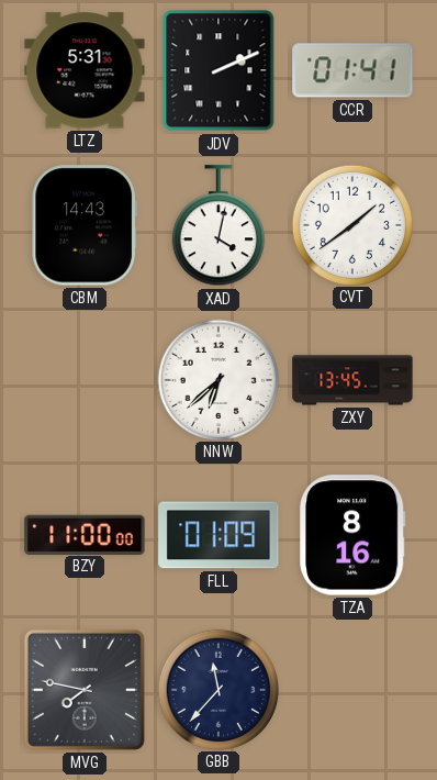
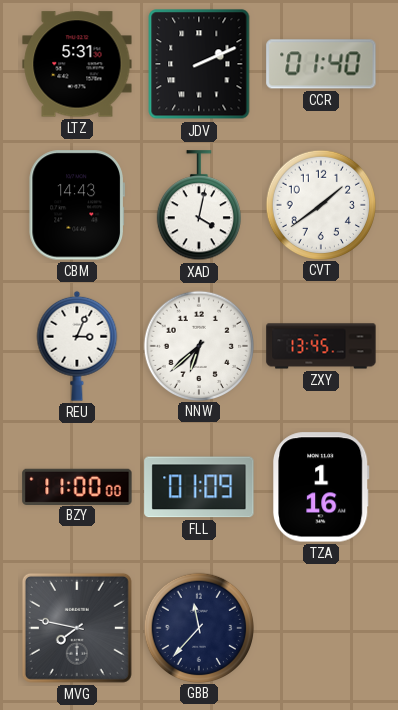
CCR: 01:41 -> 01:40
REU: none -> 3:04
TZA: 8:16 -> 1:16
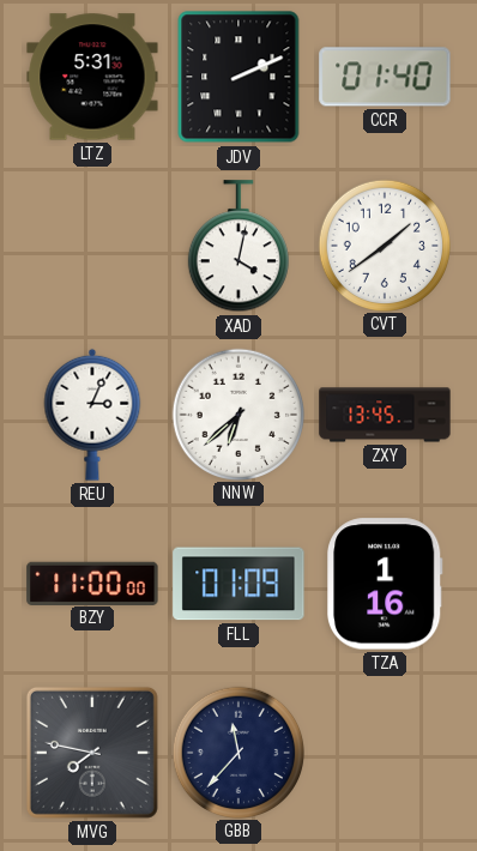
CBM: 14:43 -> none
